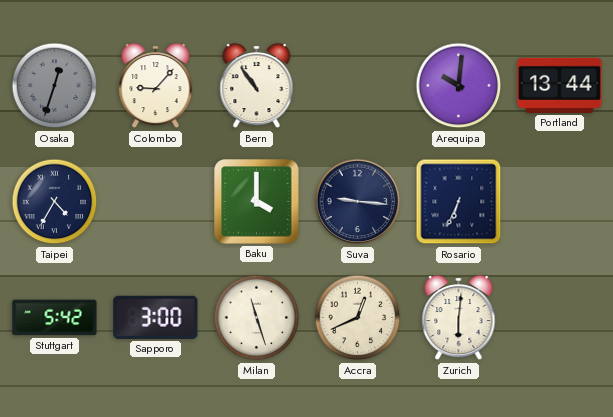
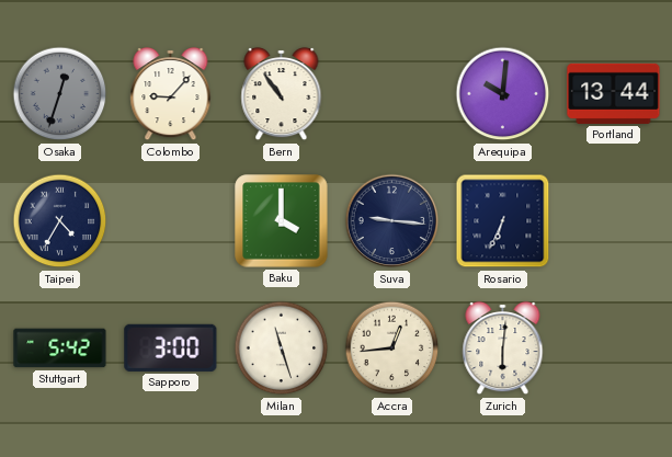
Accra: 12:41 -> 12:44
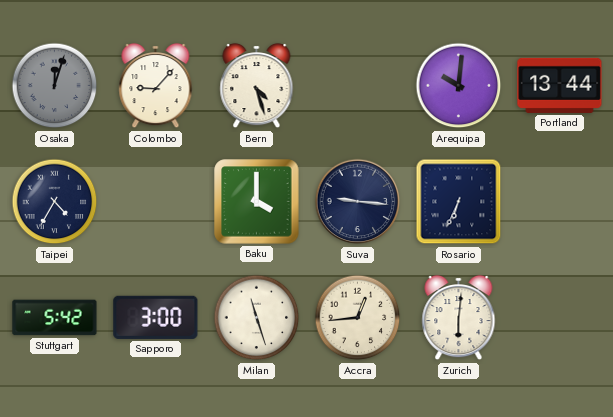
Osaka: 12:33 -> 12:03
Bern: 10:54 -> 4:27
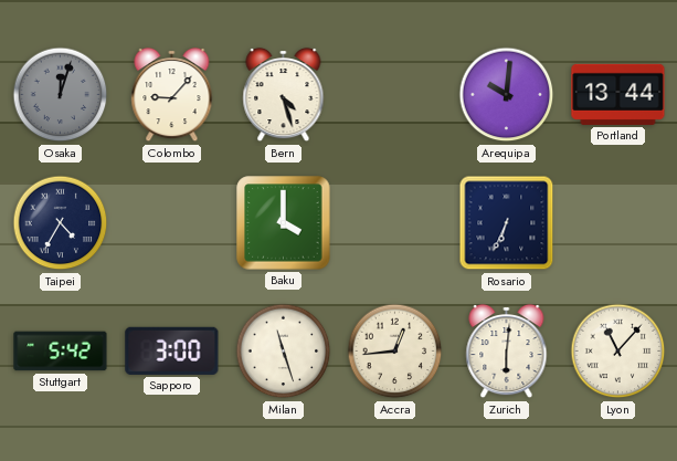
Suva: 9:16 -> none
Lyon: none -> 11:07
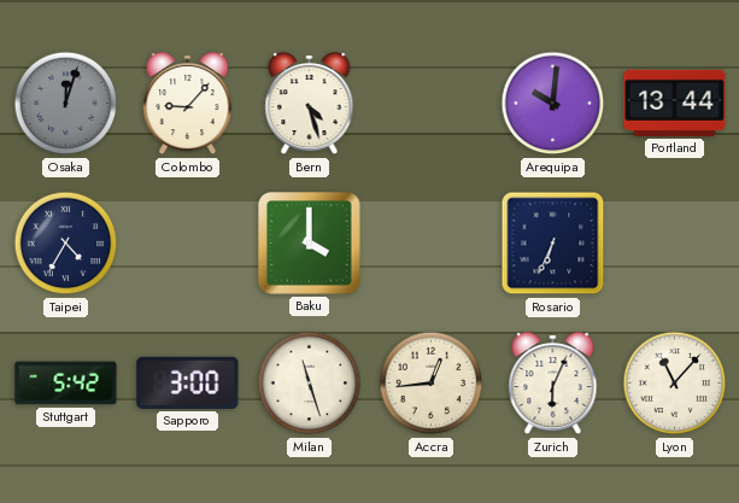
Zurich: 6:01 -> 6:04
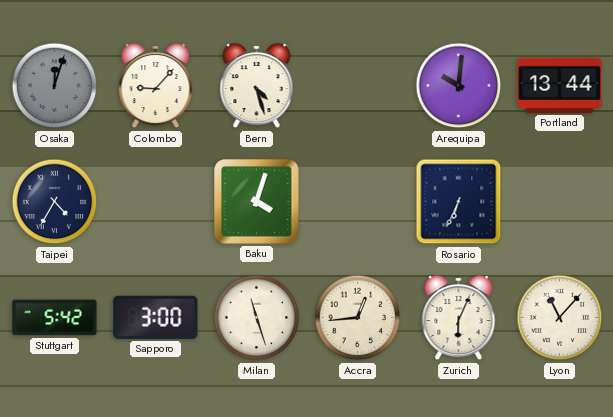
Baku: 4:00 -> 4:03
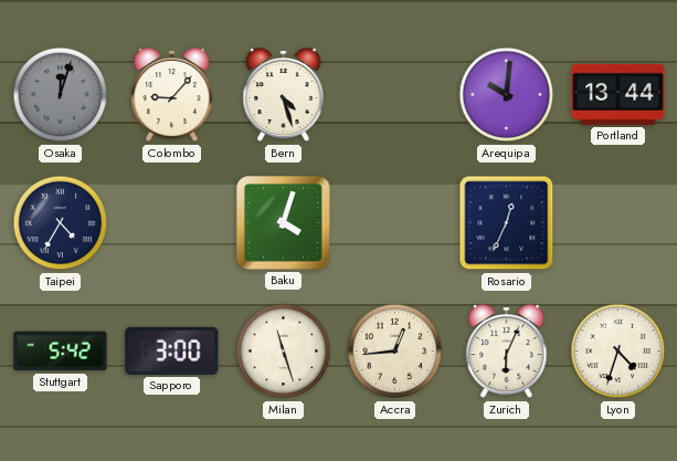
Rosario: 6:34 -> 12:34
Lyon: 11:07 -> 4:33
